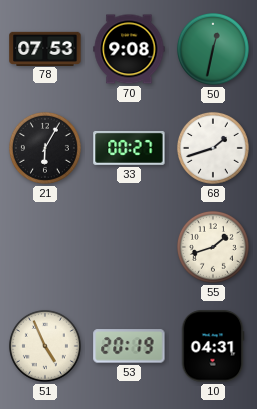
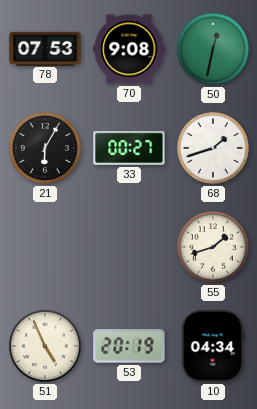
10: 04:31 -> 04:34
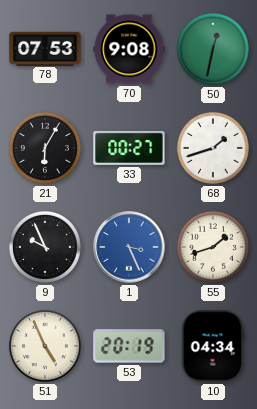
9: none -> 9:56
1: none -> 3:26
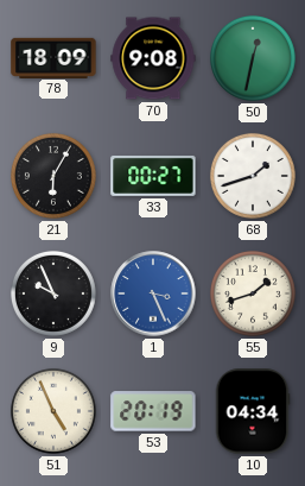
78: 07:53 -> 18:09
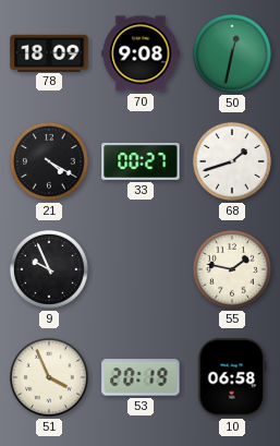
21: 6:05 -> 4:20
1: 3:26 -> none
55: 1:42 -> 1:47
51: 4:56 -> 3:56
10: 04:34 -> 06:58
